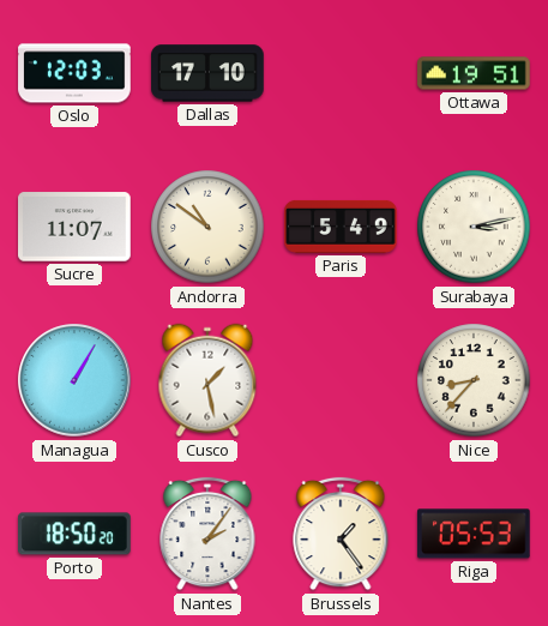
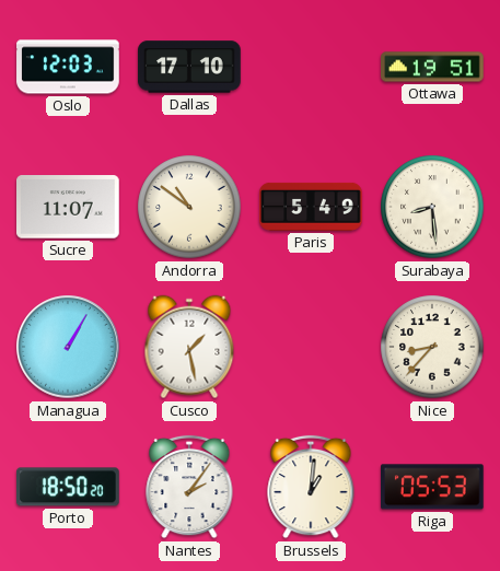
Surabaya: 3:13 -> 8:29
Brussels: 1:24 -> 1:01
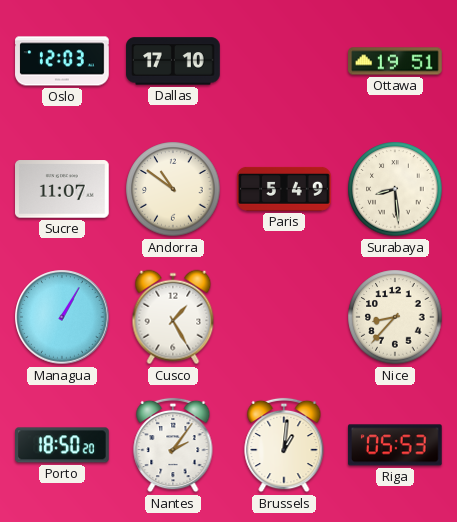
Cusco: 1:28 -> 1:25
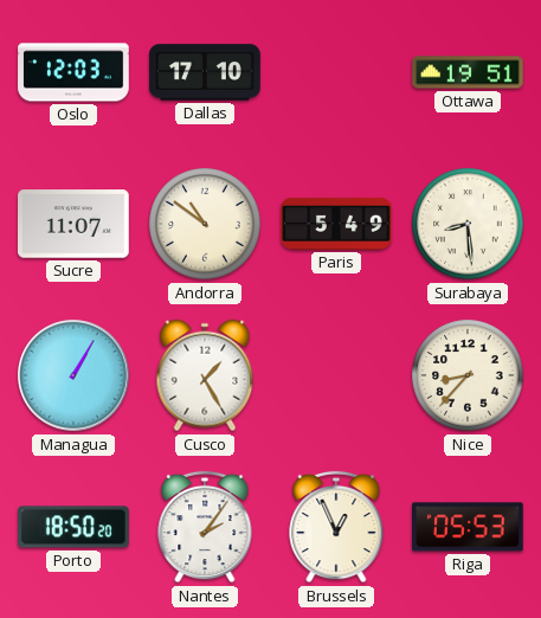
Brussels: 1:01 -> 12:56
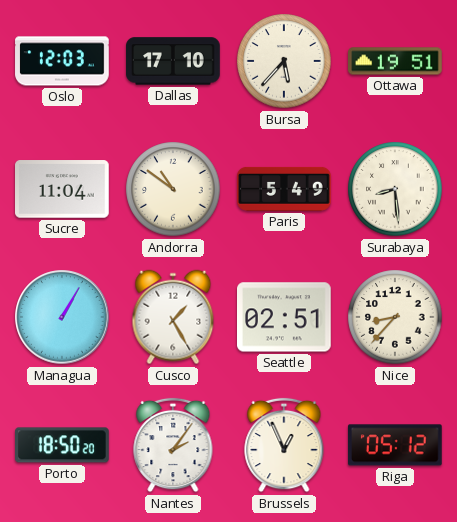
Bursa: none -> 5:37
Sucre: 11:07 -> 11:04
Seattle: none -> 02:51
Riga: 05:53 -> 05:12
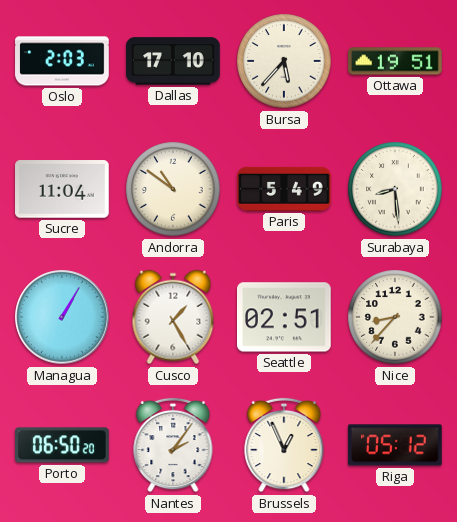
Oslo: 12:03 -> 2:03
Porto: 18:50 -> 06:50
